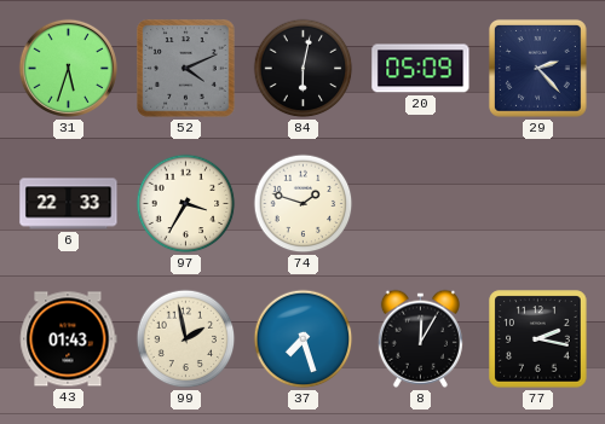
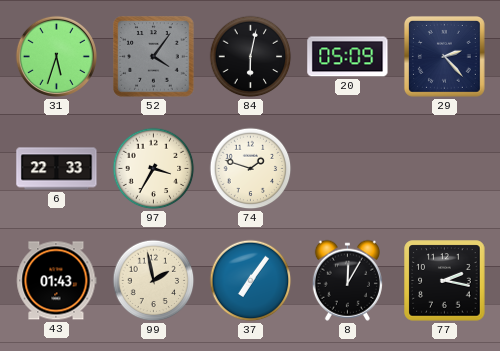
52: 4:11 -> 4:06
37: 7:27 -> 7:06
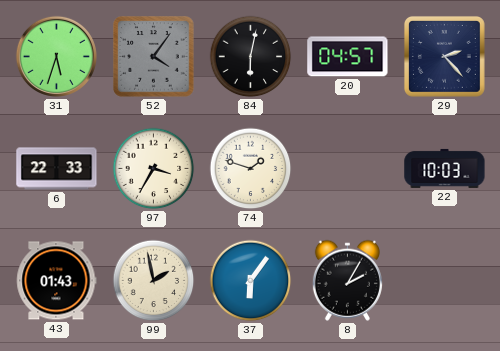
20: 05:09 -> 04:57
22: none -> 10:03
37: 7:06 -> 6:06
8: 12:05 -> 2:05
77: 2:17 -> none
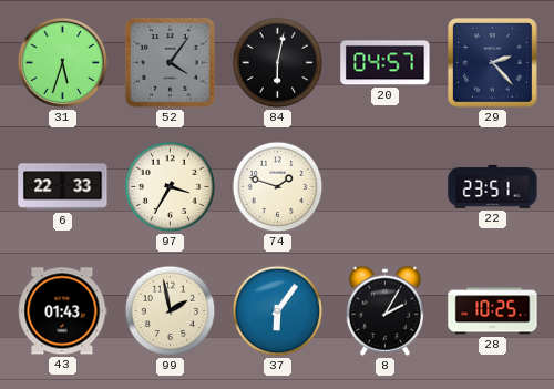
22: 10:03 -> 23:51
28: none -> 10:25
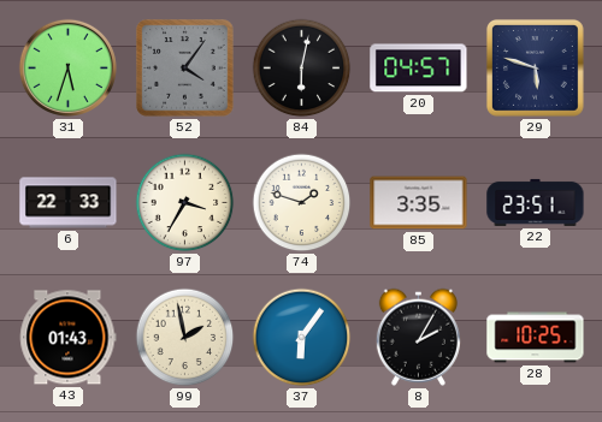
29: 2:23 -> 5:48
85: none -> 3:35
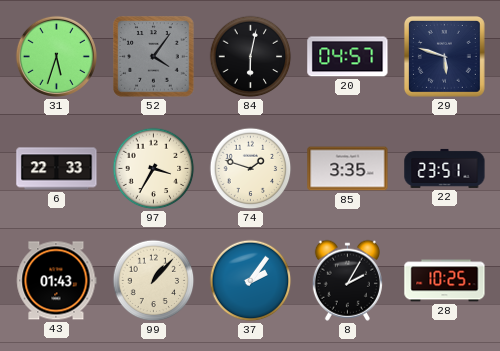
99: 1:58 -> 1:07
37: 6:06 -> 2:06
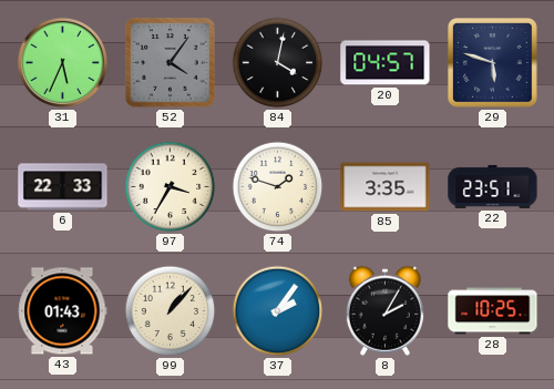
31: 5:33 -> 5:34
84: 6:02 -> 4:02
